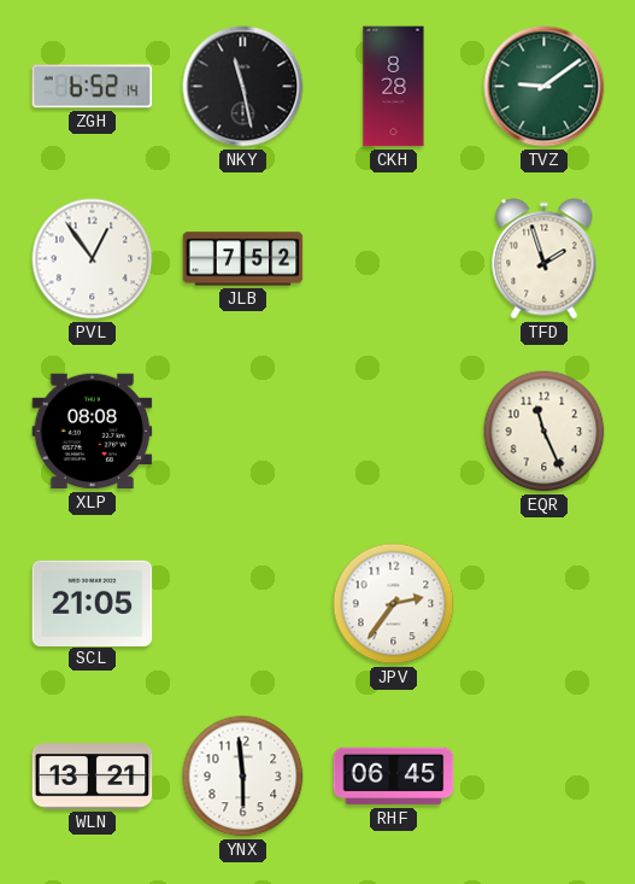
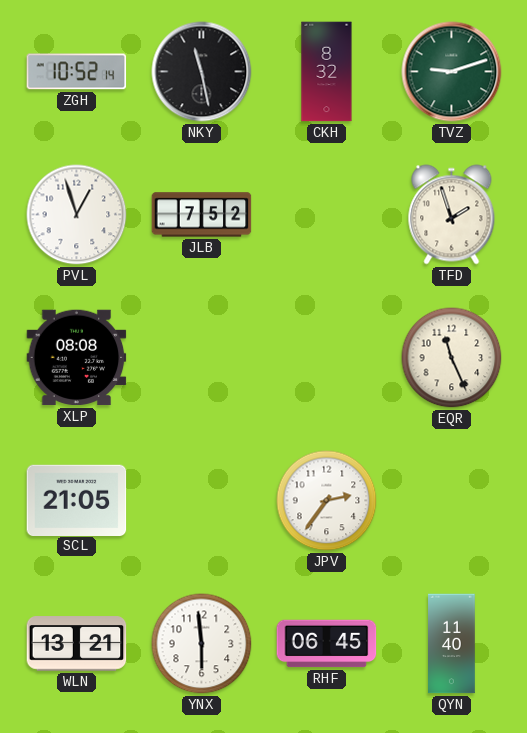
ZGH: 6:52 -> 10:52
CKH: 8:28 -> 8:32
TVZ: 9:09 -> 9:12
PVL: 12:54 -> 12:57
QYN: none -> 11:40
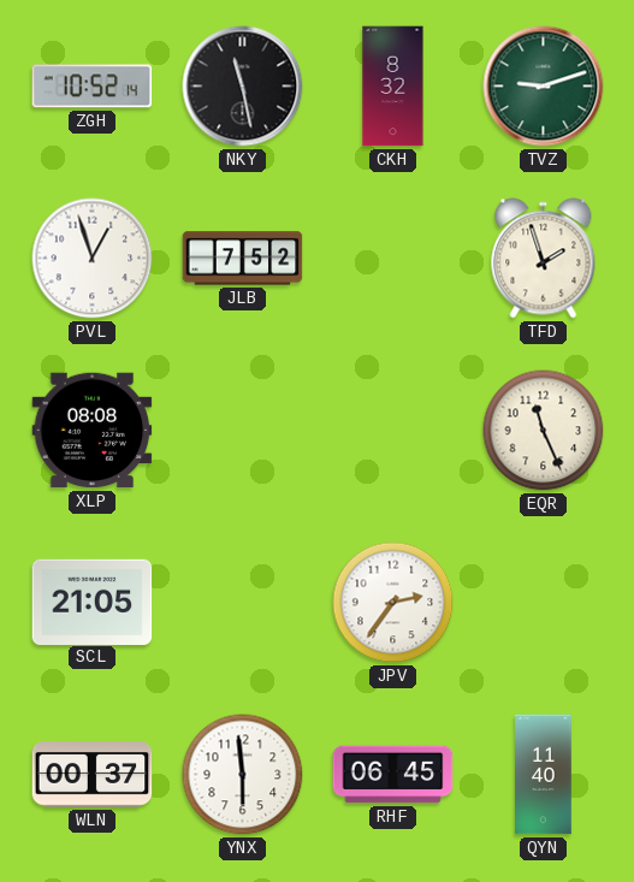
WLN: 13:21 -> 00:37
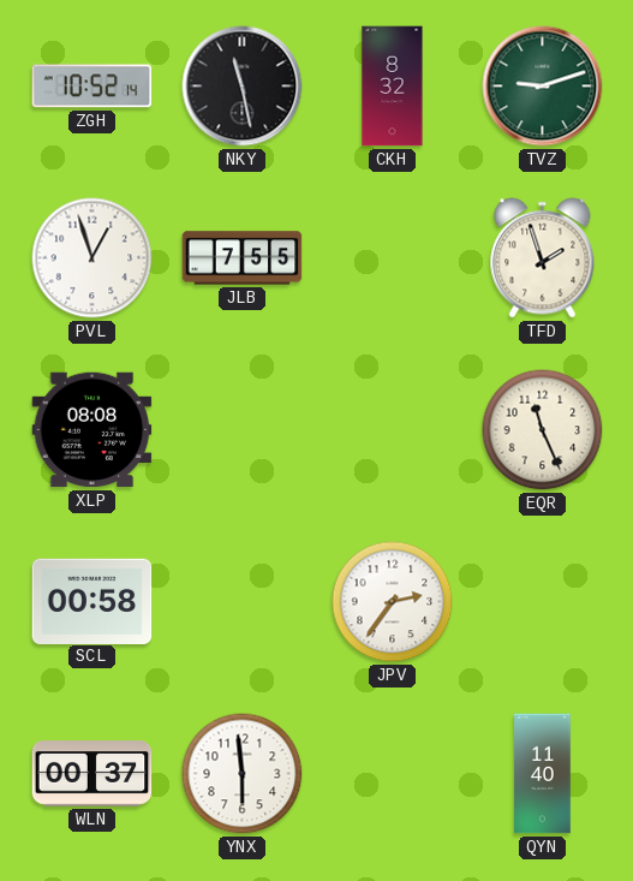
JLB: 7:52 -> 7:55
SCL: 21:05 -> 00:58
RHF: 06:45 -> none
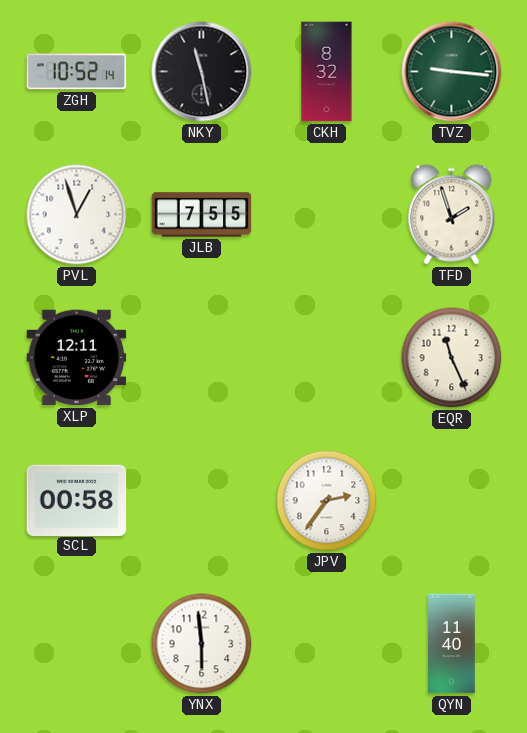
TVZ: 9:12 -> 9:16
XLP: 08:08 -> 12:11
WLN: 00:37 -> none
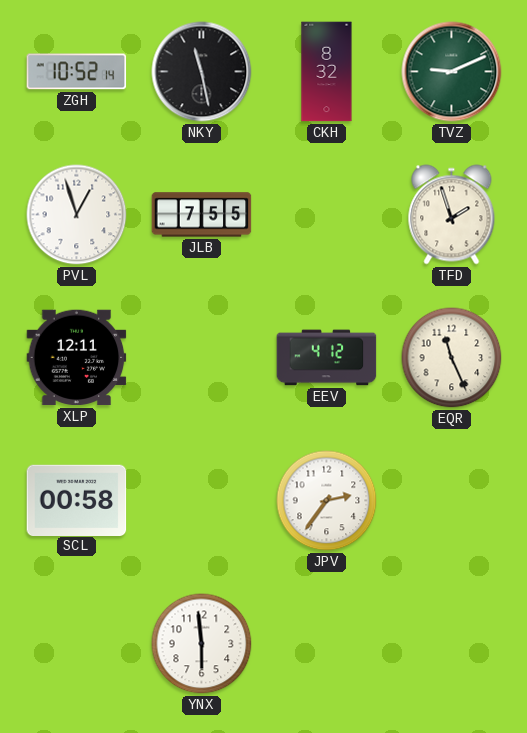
TVZ: 9:16 -> 9:11
EEV: none -> 4:12
QYN: 11:40 -> none
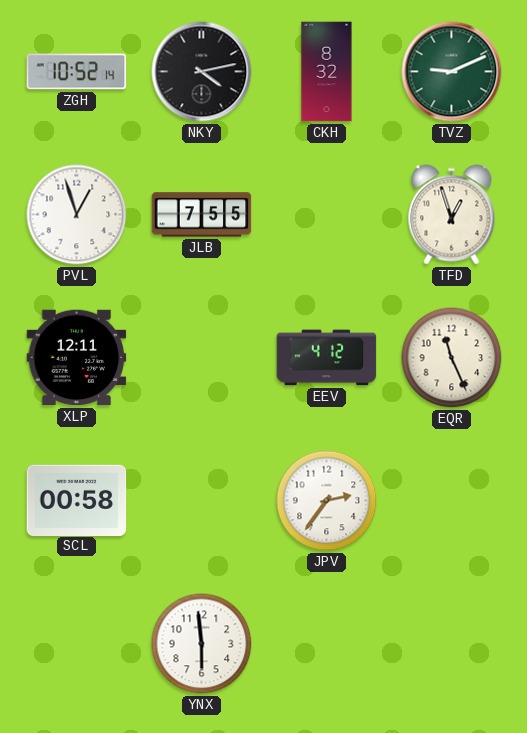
NKY: 11:28 -> 4:13
TFD: 1:57 -> 12:57
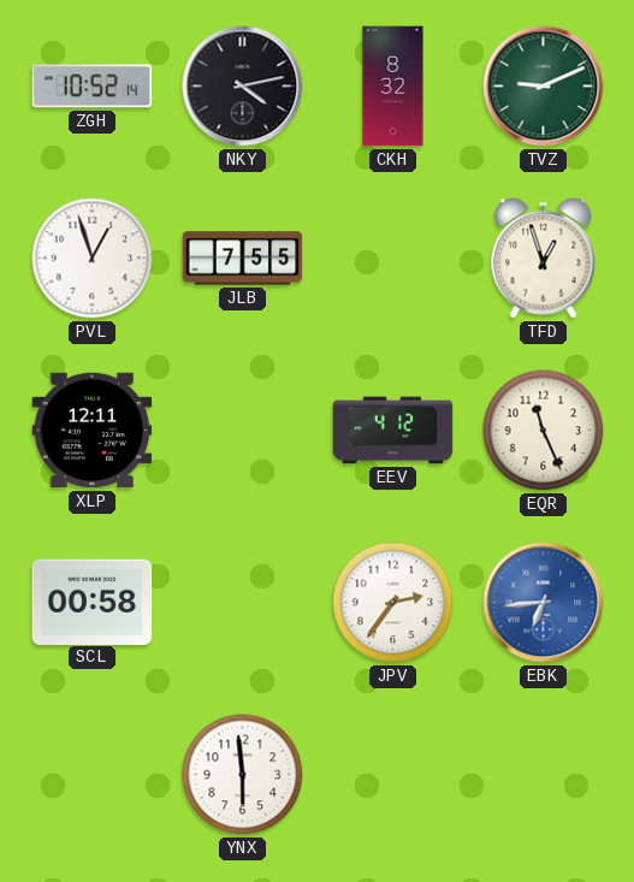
EBK: none -> 6:44
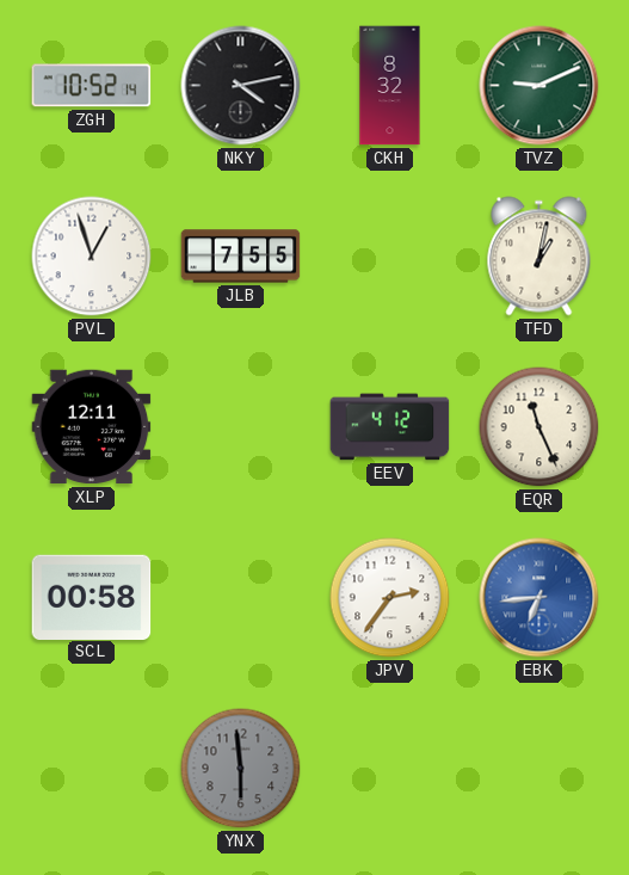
TFD: 12:57 -> 1:02
YNX dial: white -> grey
